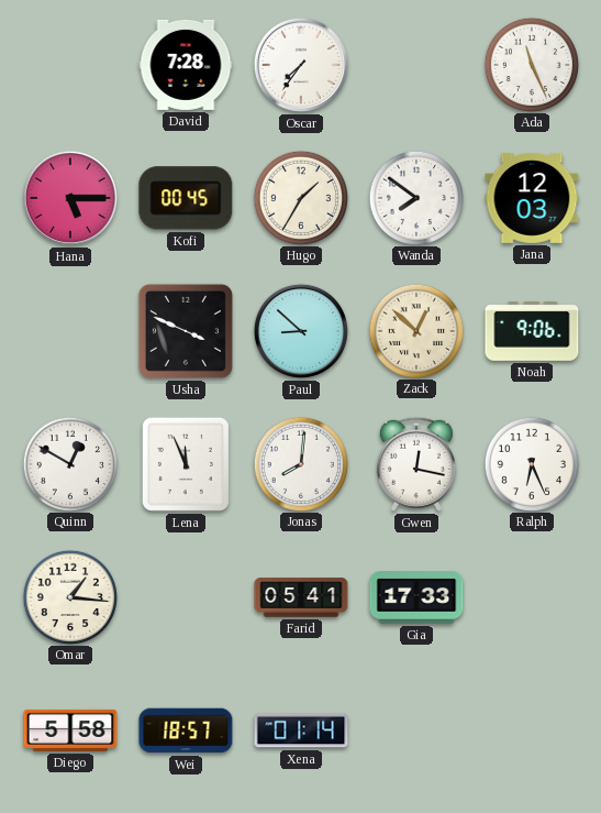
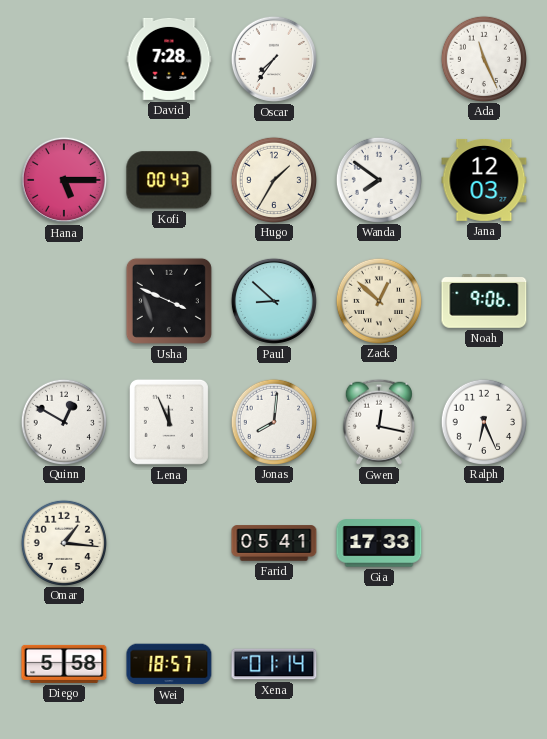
Kofi: 00:45 -> 00:43
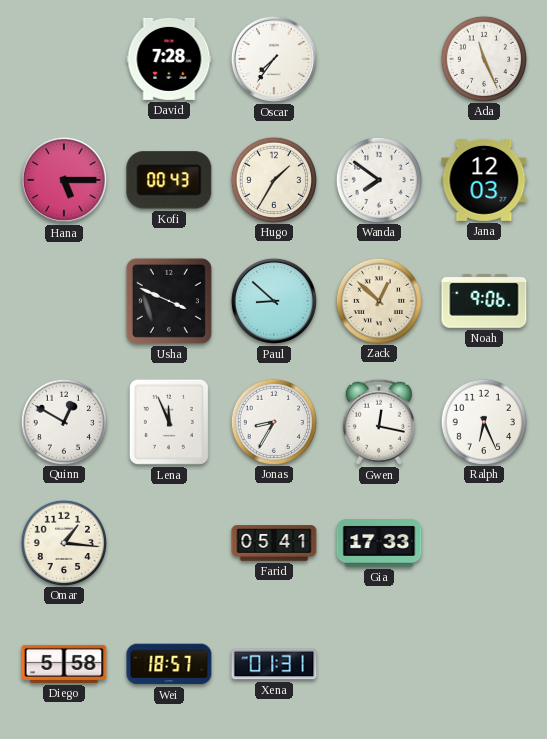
Jonas: 8:01 -> 8:35
Xena: 01:14 -> 01:31
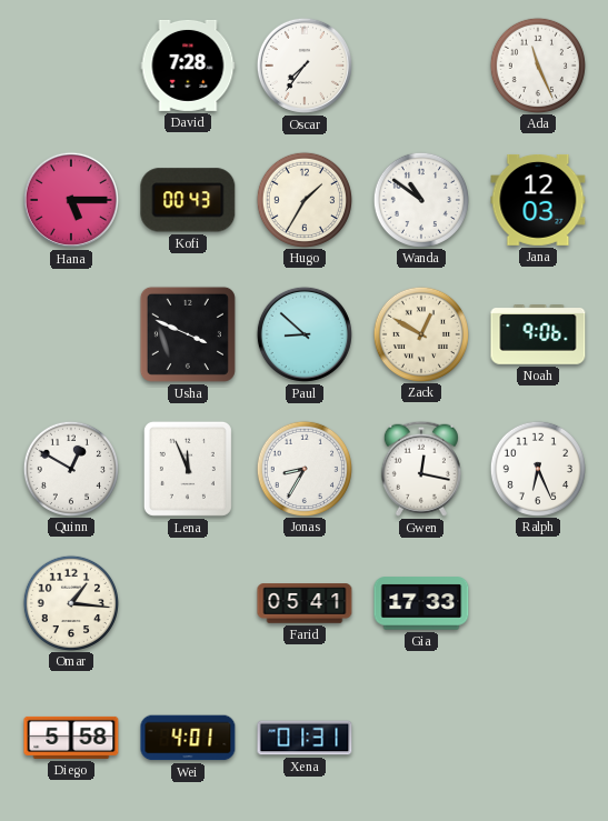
Wanda: 7:51 -> 10:51
Zack: 12:52 -> 12:50
Wei: 18:57 -> 4:01
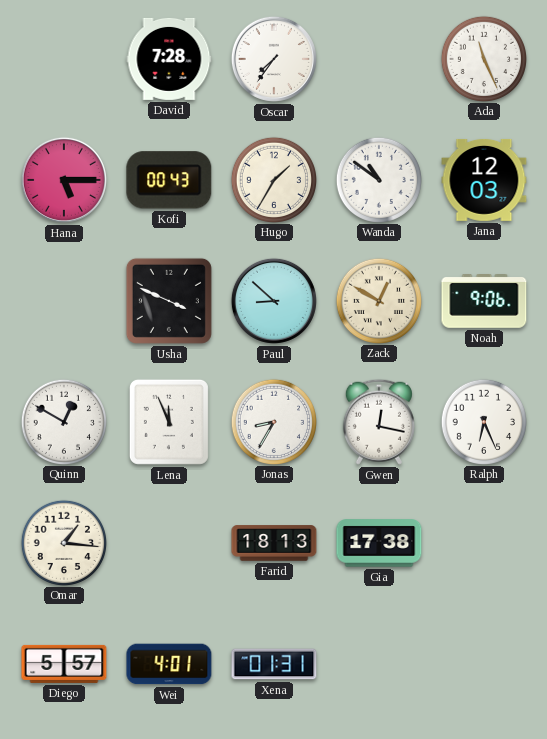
Farid: 05:41 -> 18:13
Gia: 17:33 -> 17:38
Diego: 5:58 -> 5:57
